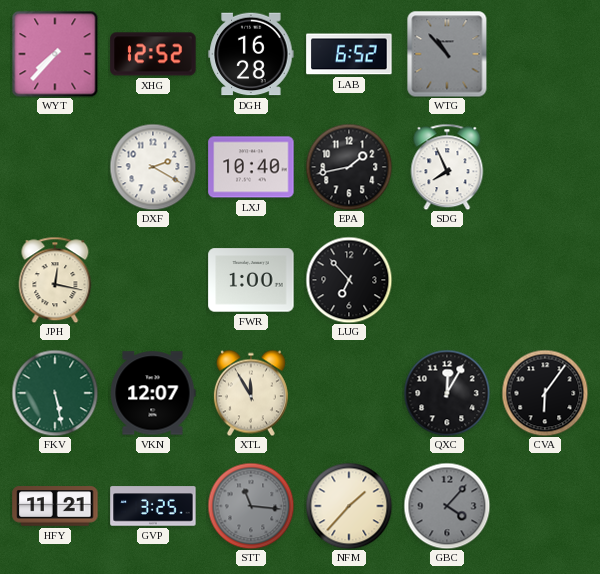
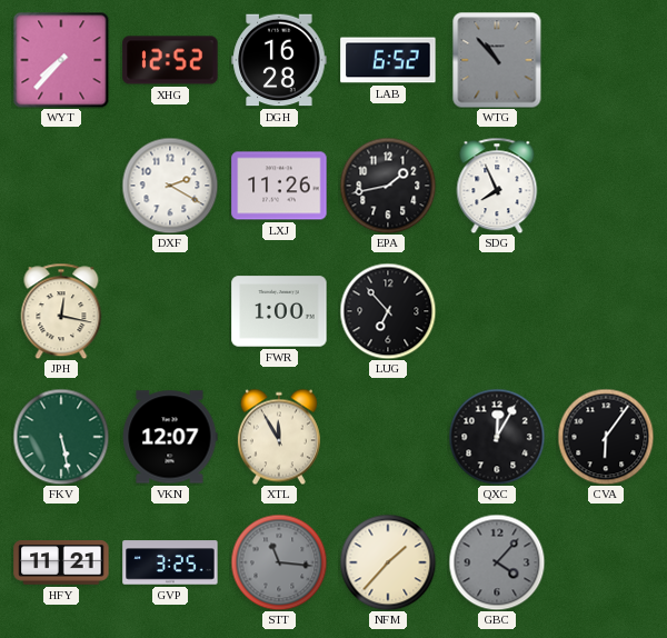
LXJ: 10:40 -> 11:26
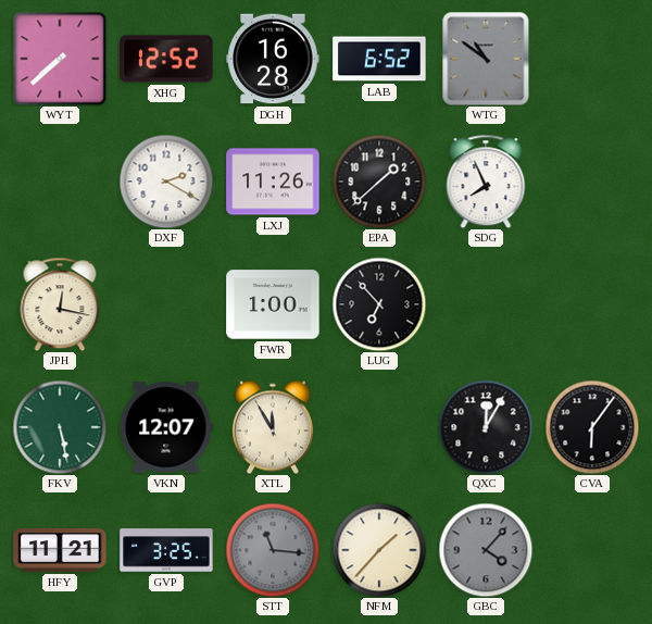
WYT: 7:37 -> 7:38
WTG: 10:53 -> 10:51
EPA: 1:43 -> 1:38
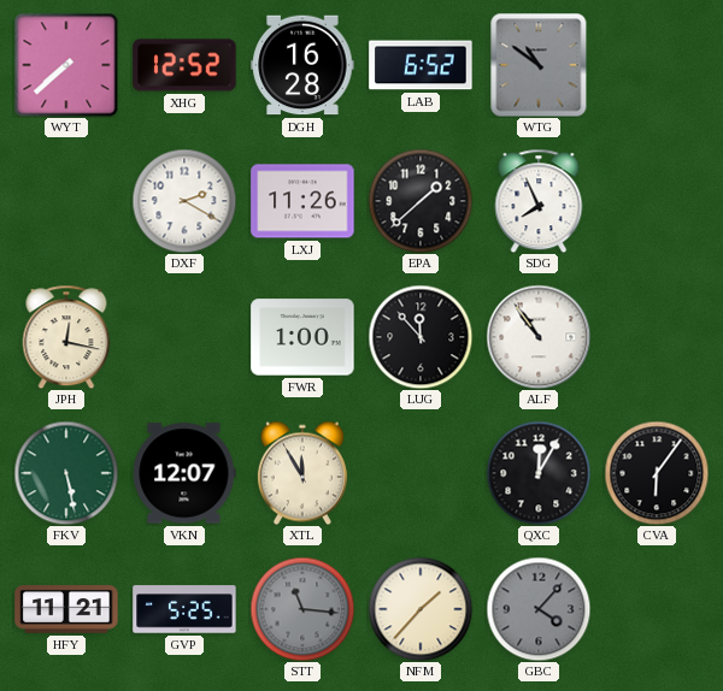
LUG: 6:53 -> 11:53
ALF: none -> 10:54
GVP: 3:25 -> 5:25
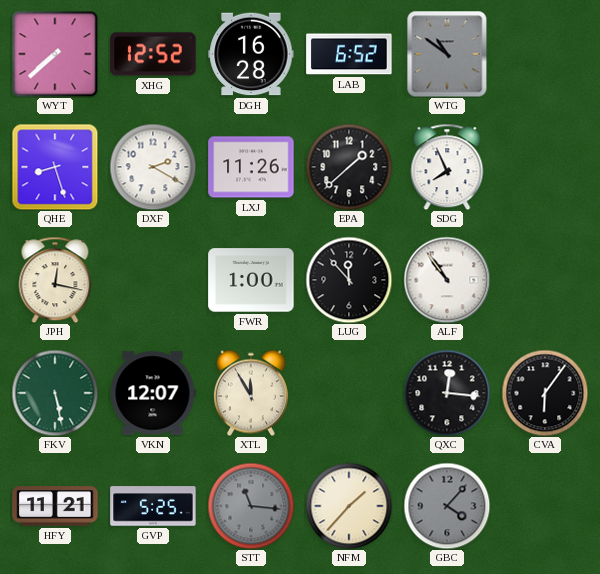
QHE: none -> 8:27
QXC: 12:05 -> 12:16
